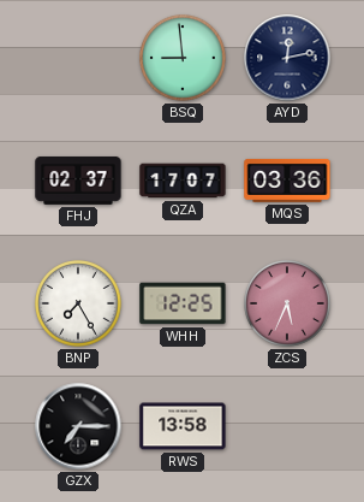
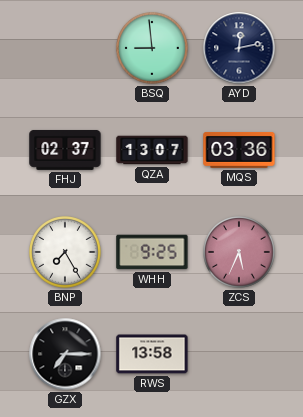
QZA: 17:07 -> 13:07
WHH: 12:25 -> 9:25
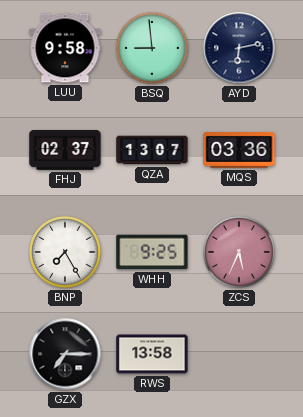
LUU: none -> 9:58
AYD: 12:13 -> 6:13
